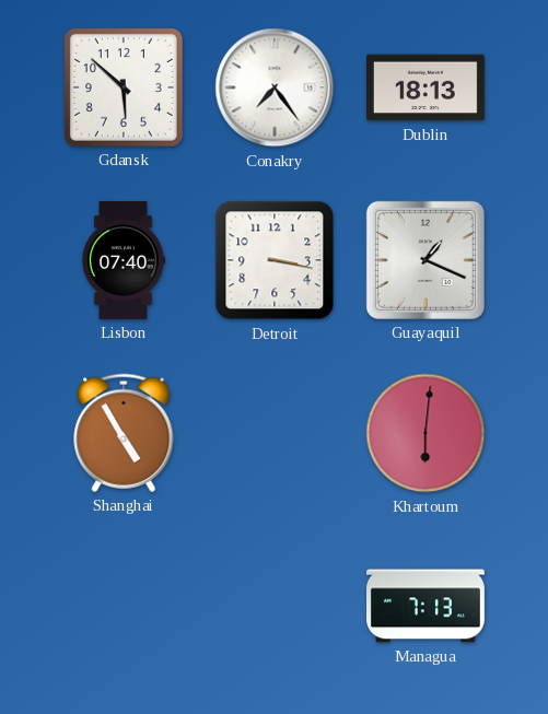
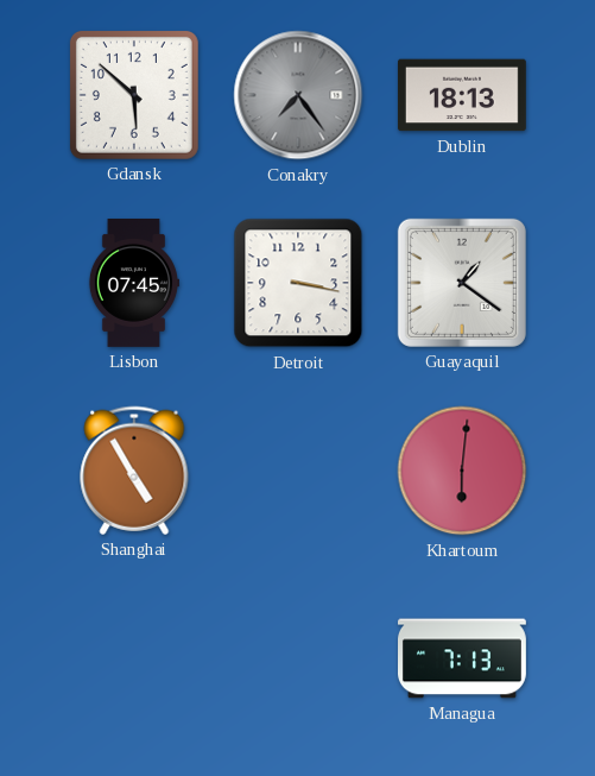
Conakry dial: white -> grey
Lisbon: 07:40 -> 07:45
Guayaquil: 1:19 -> 1:21
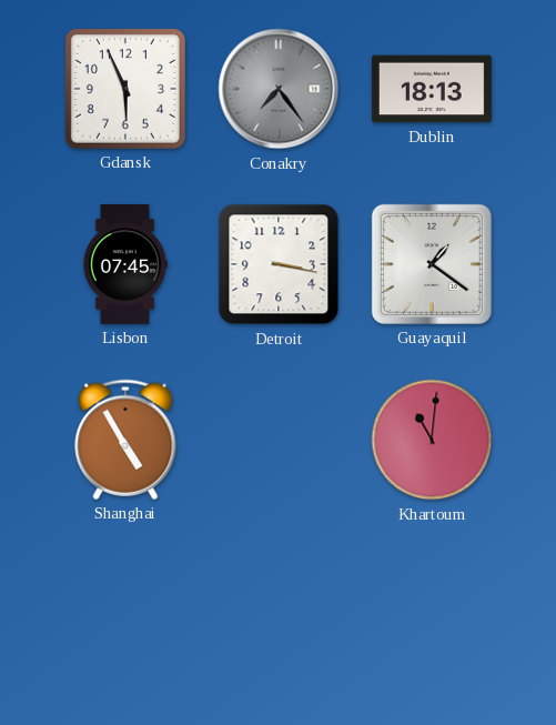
Gdansk: 5:52 -> 5:56
Khartoum: 6:01 -> 11:01
Managua: 7:13 -> none
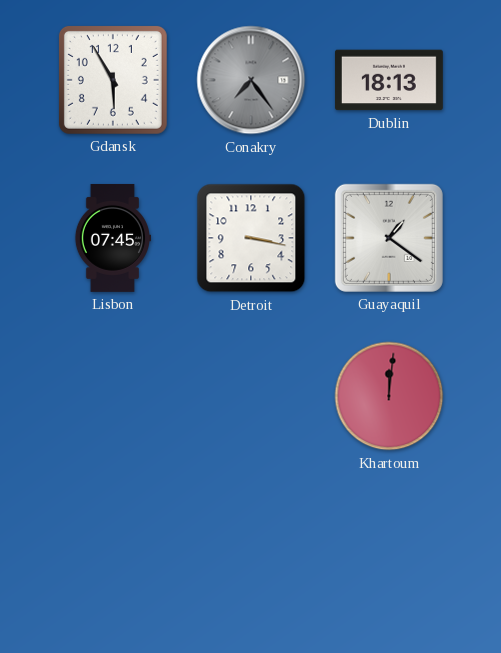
Gdansk: 5:56 -> 5:55
Shanghai: 4:55 -> none
Khartoum: 11:01 -> 12:01
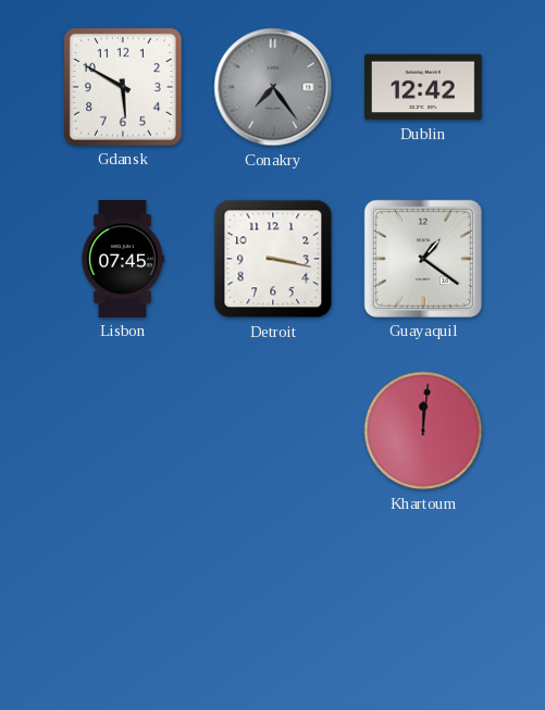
Gdansk: 5:55 -> 5:50
Dublin: 18:13 -> 12:42
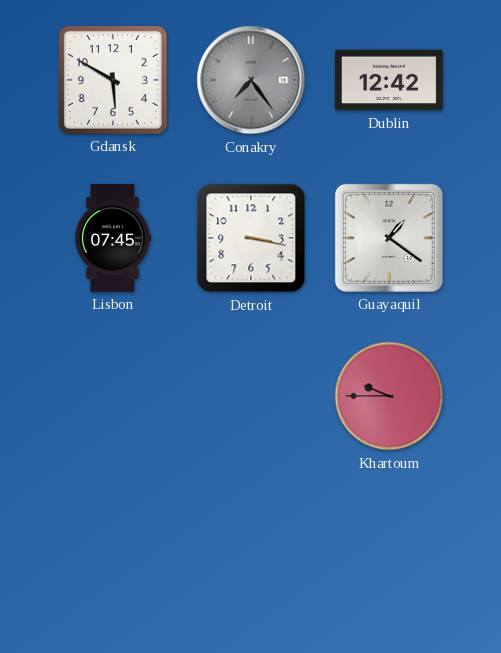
Khartoum: 12:01 -> 9:45
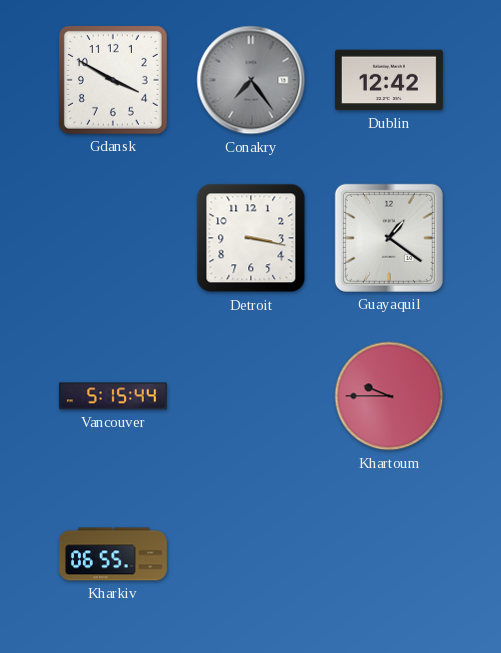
Gdansk: 5:50 -> 3:50
Lisbon: 07:45 -> none
Vancouver: none -> 5:15
Kharkiv: none -> 06:55
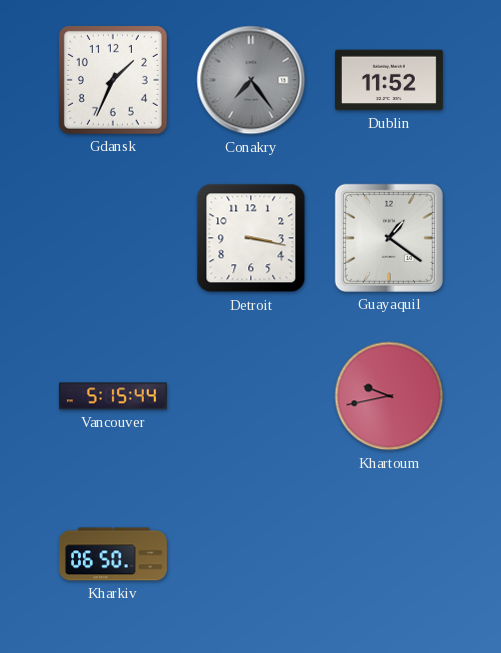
Gdansk: 3:50 -> 1:34
Dublin: 12:42 -> 11:52
Khartoum: 9:45 -> 9:43
Kharkiv: 06:55 -> 06:50
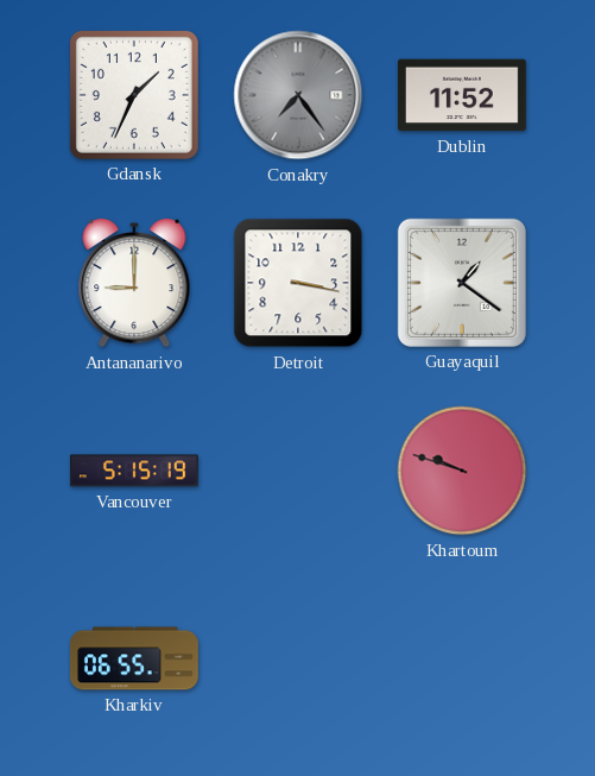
Antananarivo: none -> 9:00
Vancouver: 5:15:44 -> 5:15:19
Khartoum: 9:43 -> 9:48
Kharkiv: 06:50 -> 06:55
